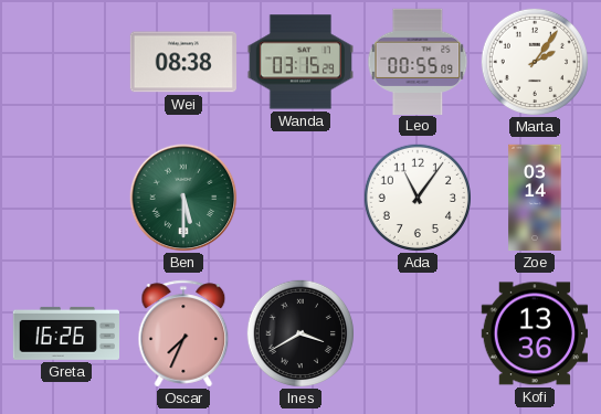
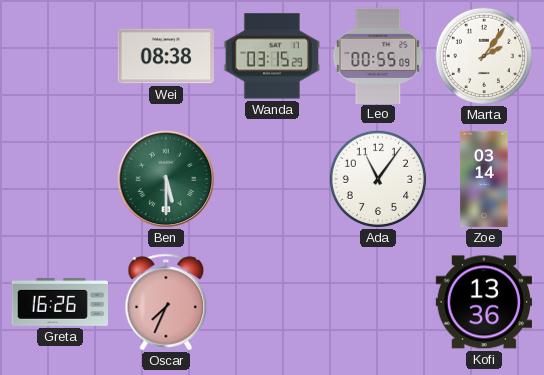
Ines: 3:40 -> none
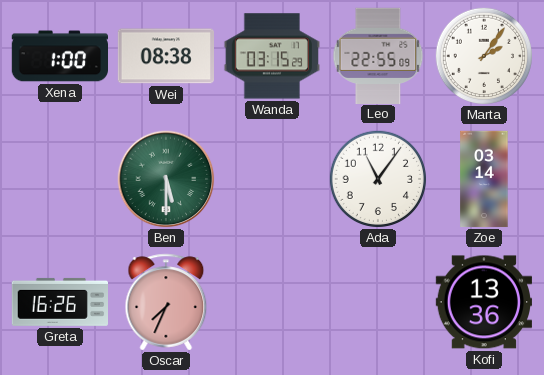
Xena: none -> 1:00
Leo: 00:55 -> 22:55
